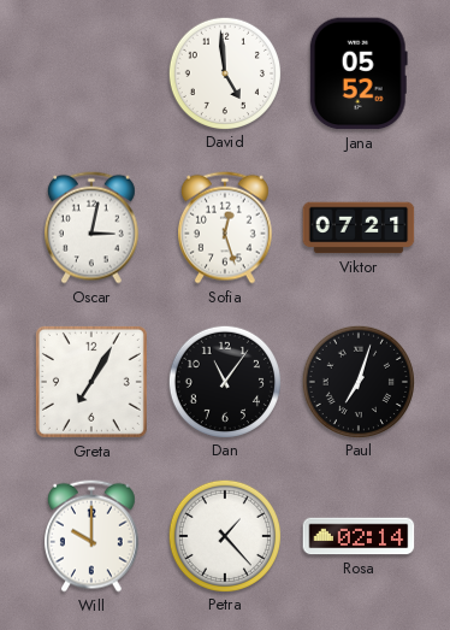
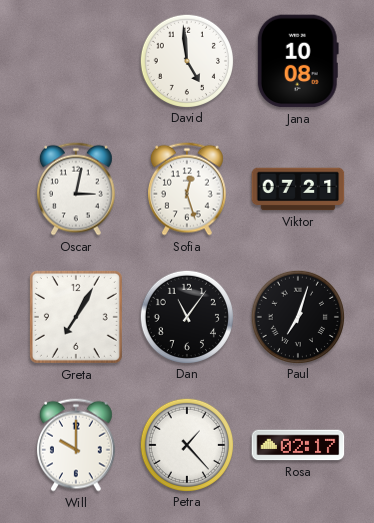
Jana: 05:52 -> 10:08
Rosa: 02:14 -> 02:17
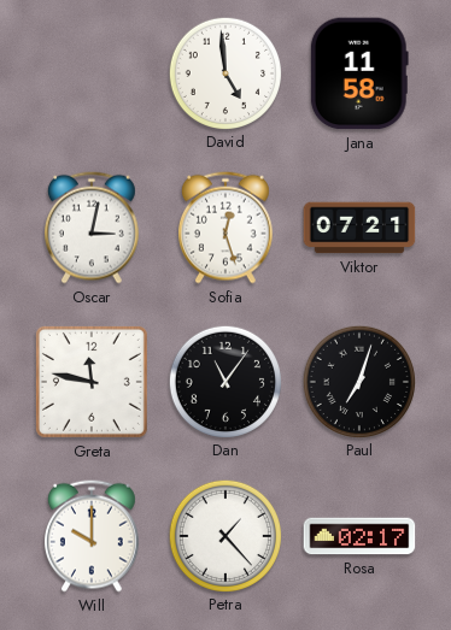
Jana: 10:08 -> 11:58
Greta: 7:05 -> 11:47
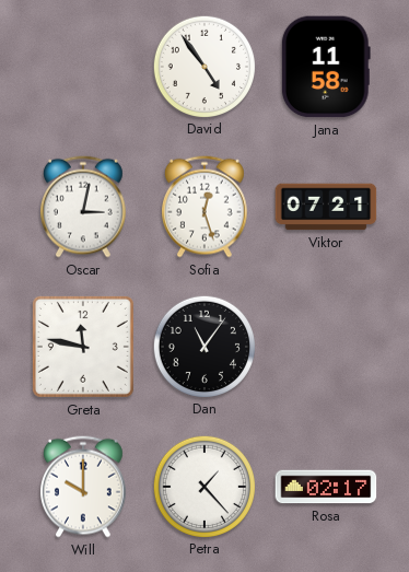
David: 4:59 -> 4:54
Paul: 7:03 -> none
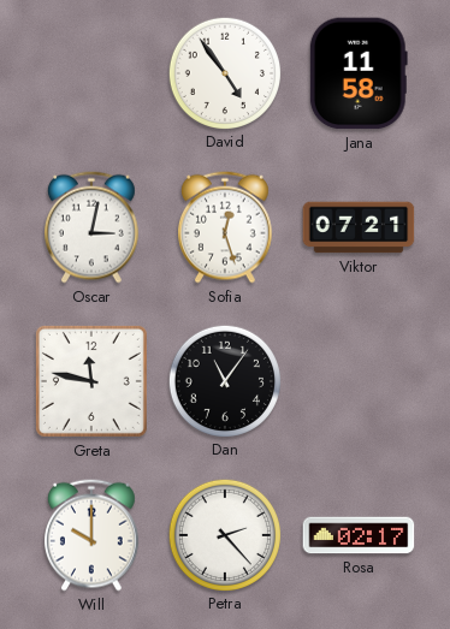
Petra: 1:23 -> 2:23
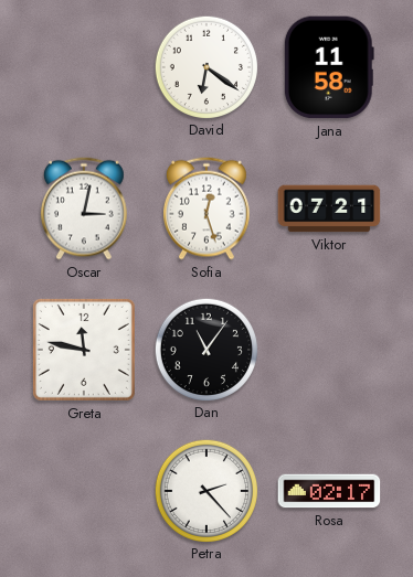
David: 4:54 -> 6:21
Will: 10:00 -> none
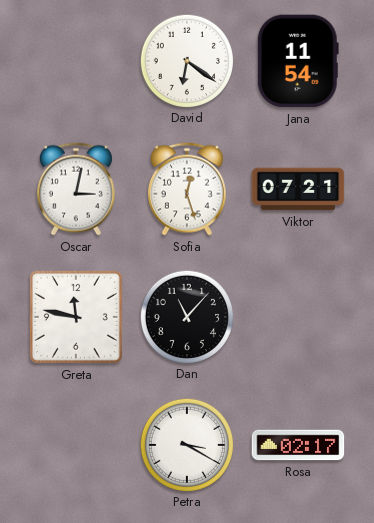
Jana: 11:58 -> 11:54
Dan: 11:06 -> 11:07
Petra: 2:23 -> 3:20
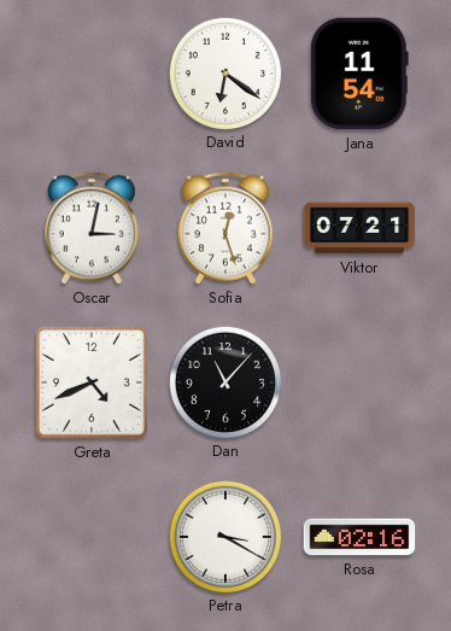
Greta: 11:47 -> 4:41
Rosa: 02:17 -> 02:16
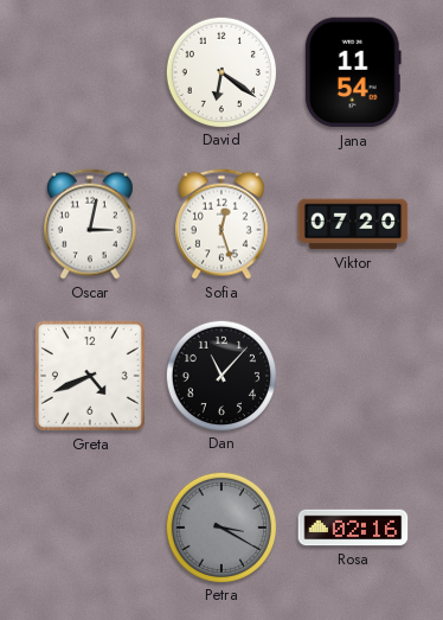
Viktor: 07:21 -> 07:20
Petra dial: white -> grey
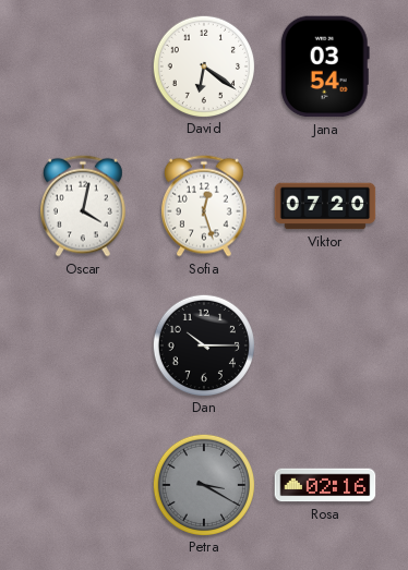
Jana: 11:54 -> 03:54
Oscar: 3:02 -> 4:02
Greta: 4:41 -> none
Dan: 11:07 -> 10:15
